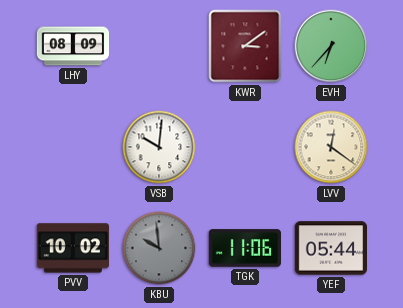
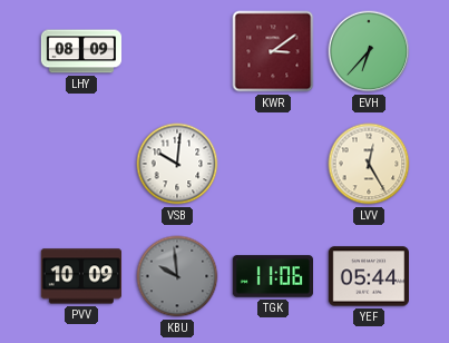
LVV: 12:21 -> 12:25
PVV: 10:02 -> 10:09
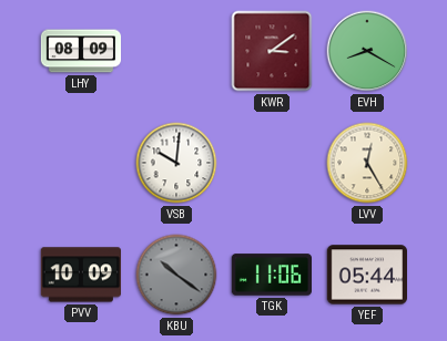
EVH: 6:37 -> 8:20
KBU: 9:59 -> 10:21
